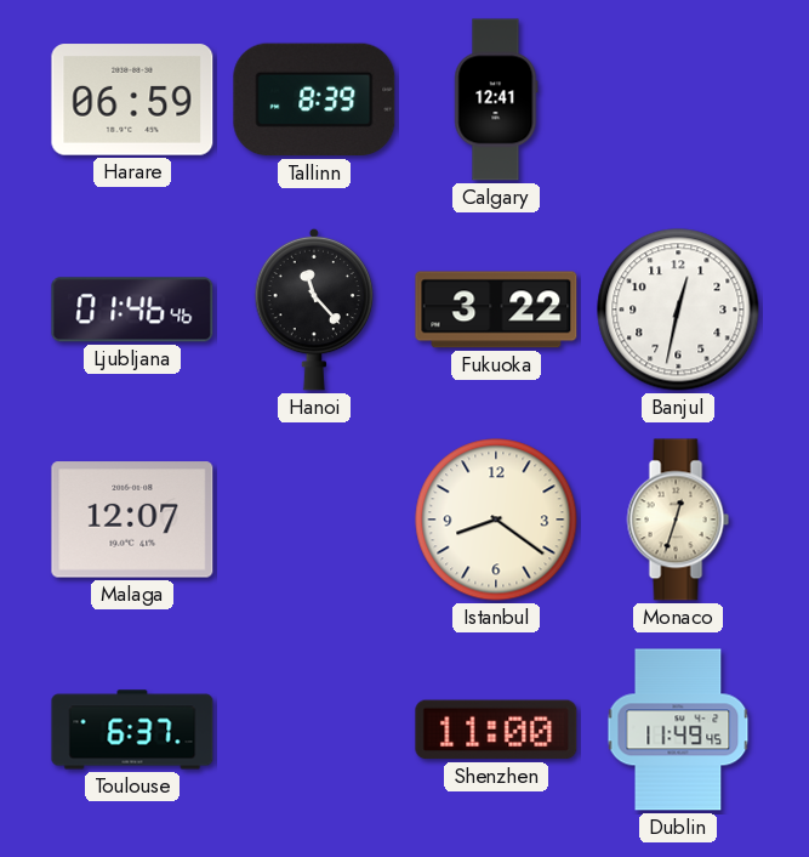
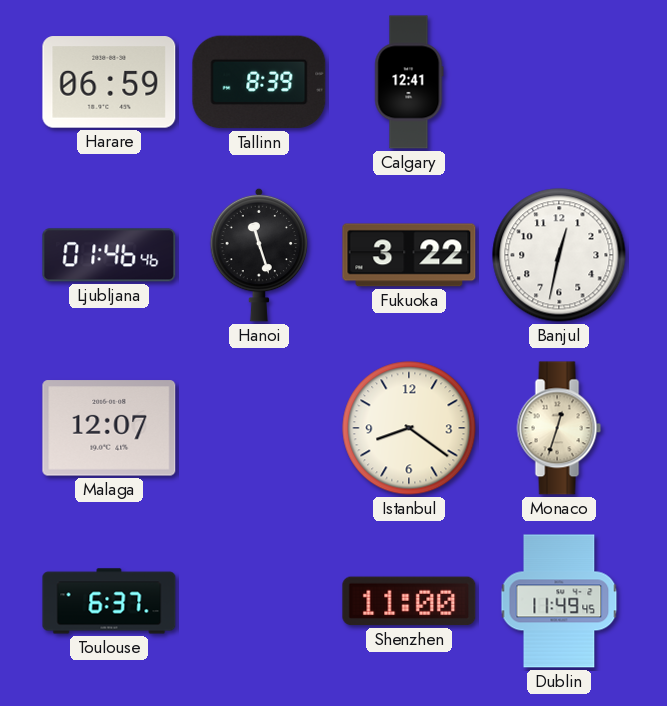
Hanoi: 11:23 -> 11:27
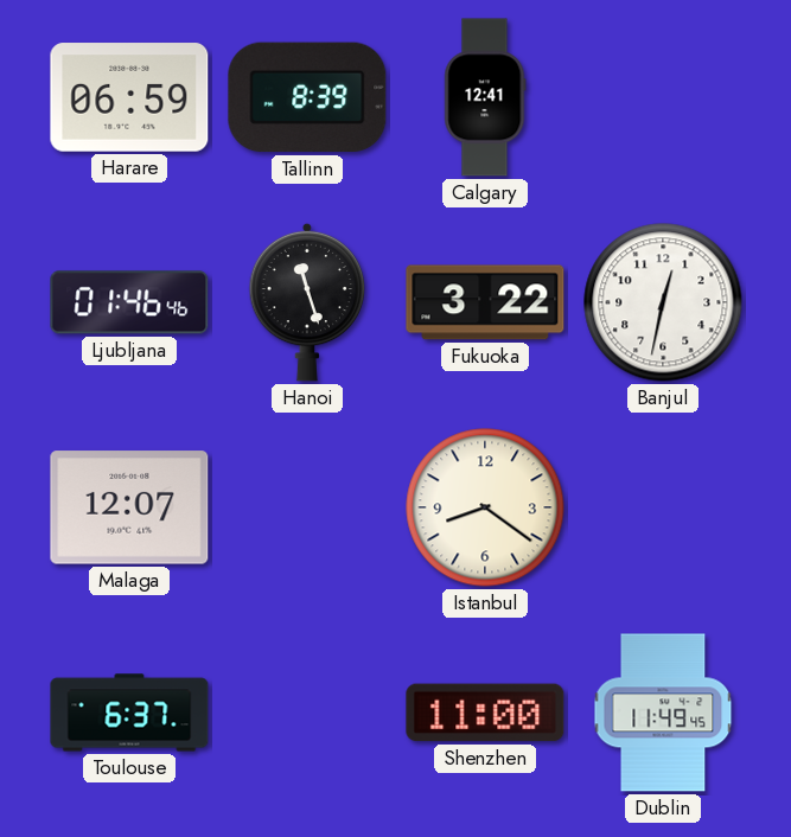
Monaco: 12:33 -> none
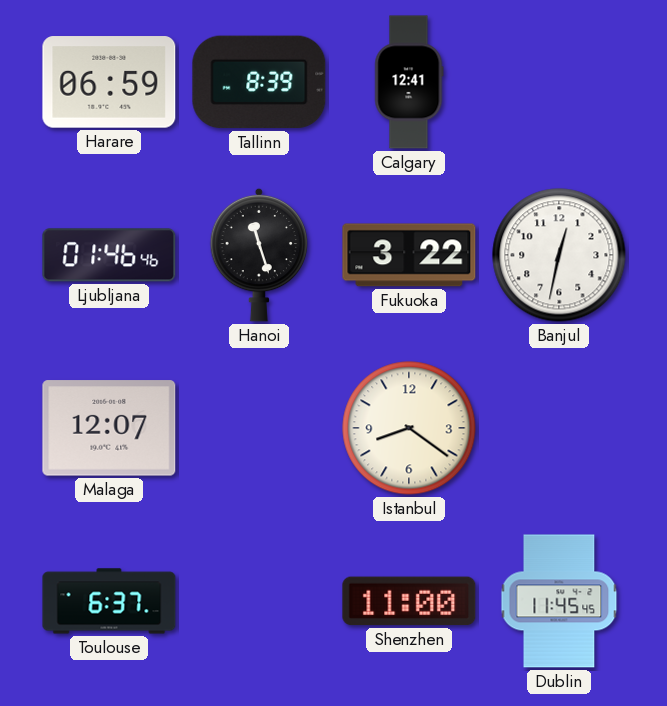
Dublin: 11:49 -> 11:45
